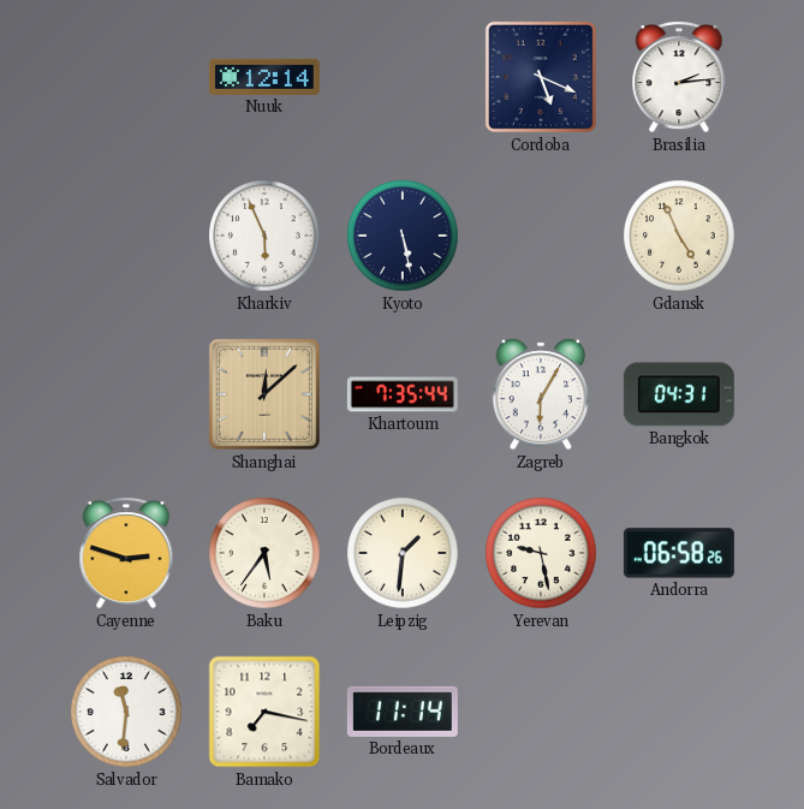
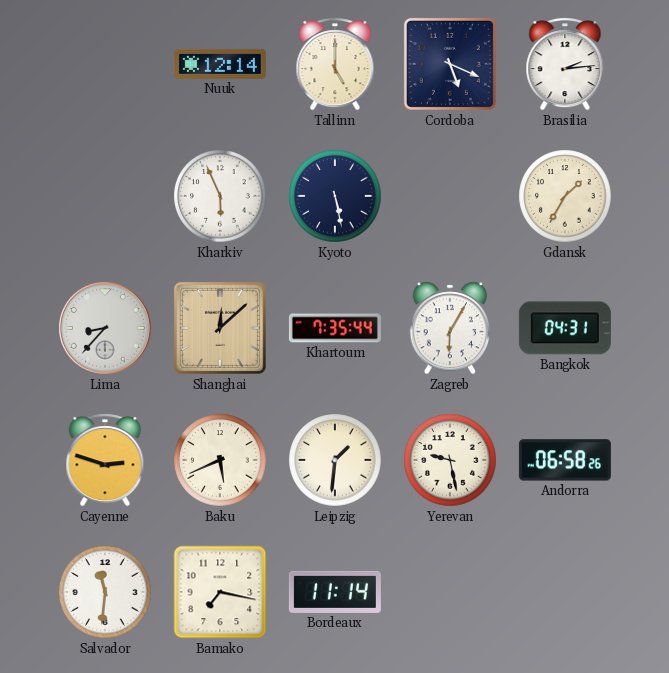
Tallinn: none -> 5:00
Gdansk: 4:56 -> 1:35
Lima: none -> 8:37
Baku: 5:36 -> 5:41
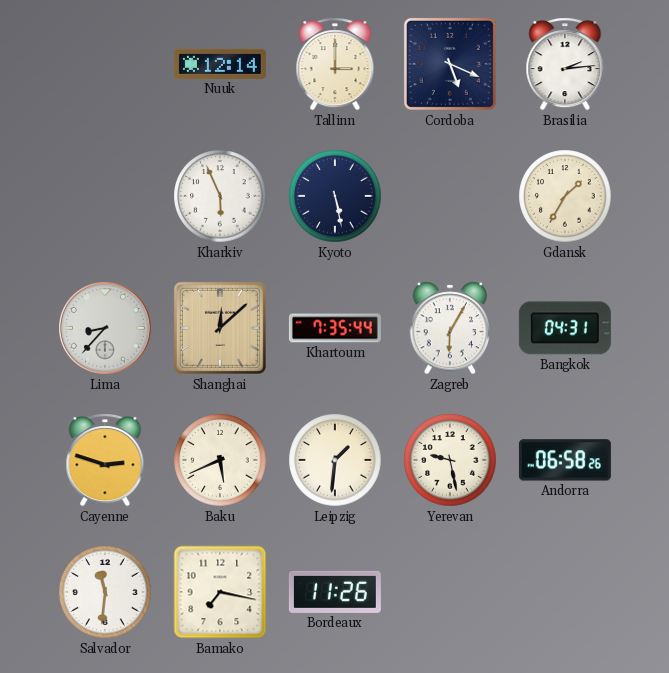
Tallinn: 5:00 -> 3:00
Bordeaux: 11:14 -> 11:26
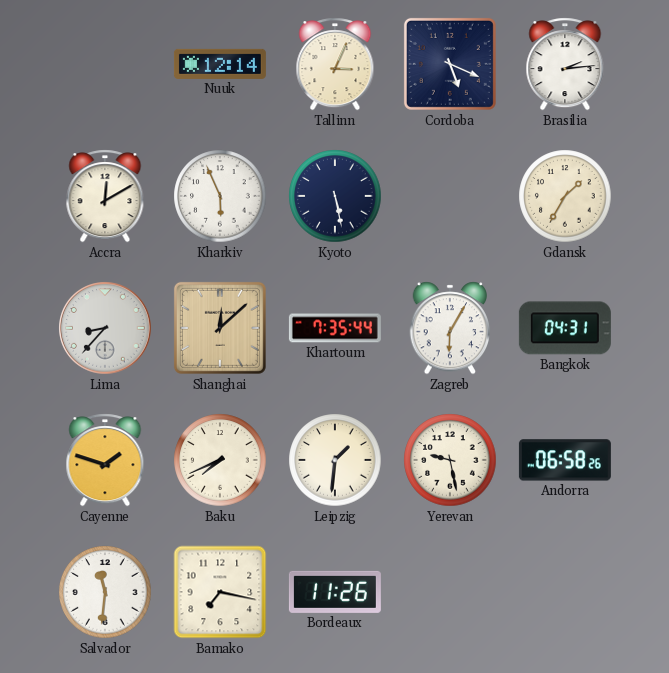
Tallinn: 3:00 -> 3:04
Accra: none -> 12:10
Cayenne: 2:48 -> 1:48
Baku: 5:41 -> 7:41
